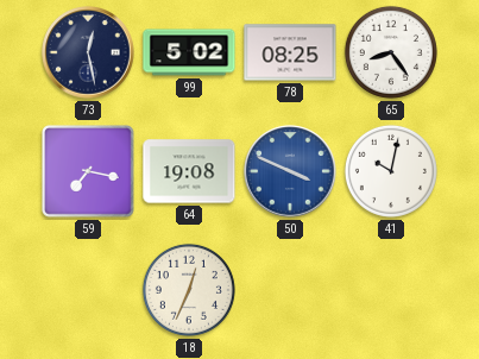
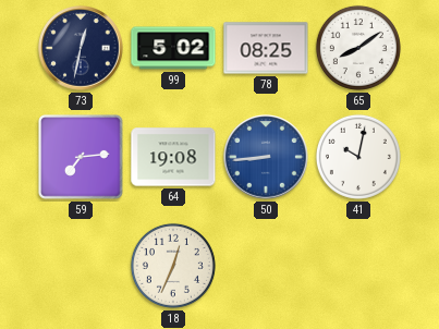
73: 12:28 -> 12:32
65: 8:24 -> 8:09
59: 7:17 -> 7:14
50: 3:49 -> 8:44
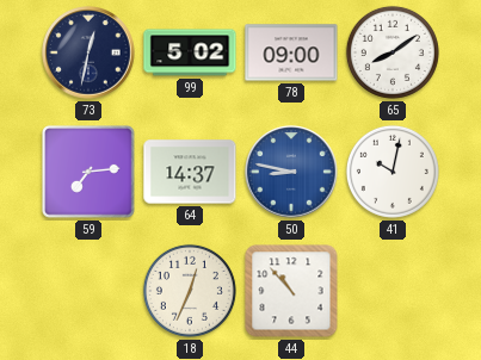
78: 08:25 -> 09:00
64: 19:08 -> 14:37
50: 8:44 -> 8:47
44: none -> 10:53
